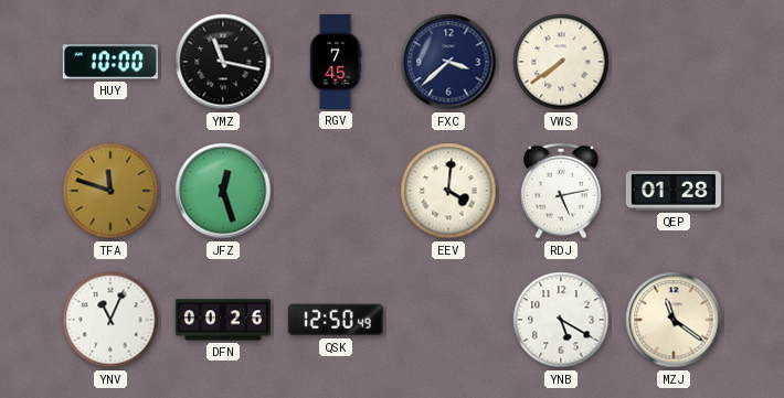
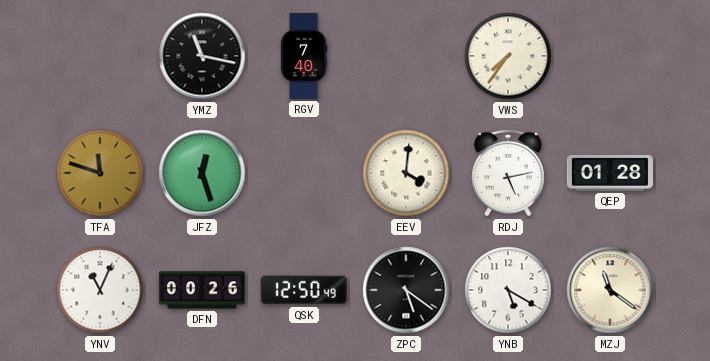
HUY: 10:00 -> none
RGV: 7:45 -> 7:40
FXC: 3:38 -> none
VWS: 7:39 -> 7:36
ZPC: none -> 5:21
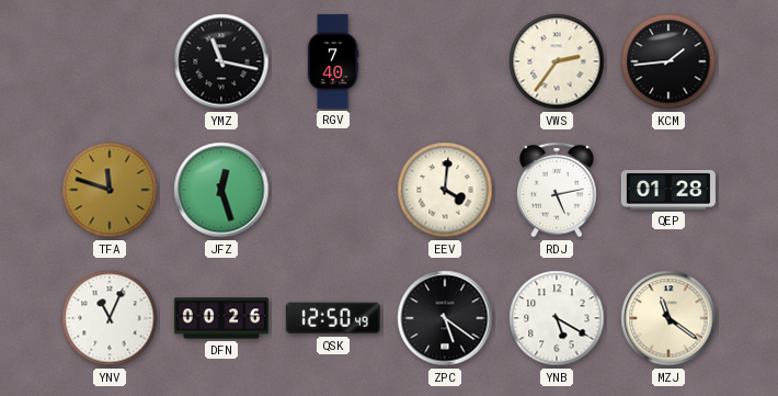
VWS: 7:36 -> 2:36
KCM: none -> 1:44
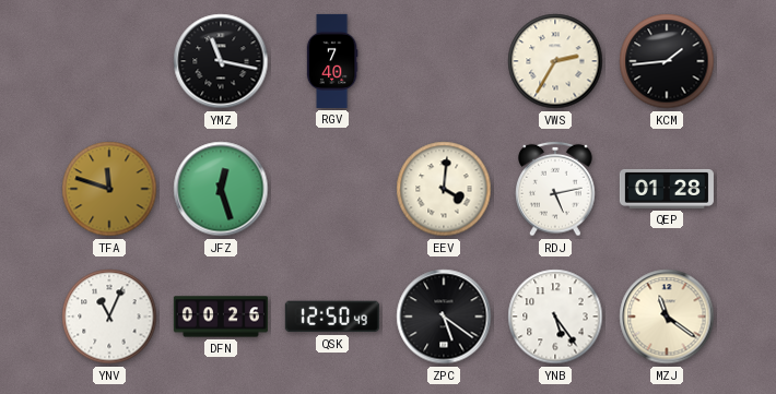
VWS: 2:36 -> 2:35
YNB: 5:20 -> 5:24
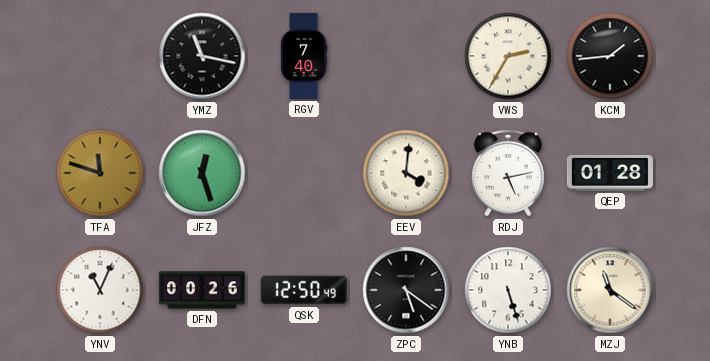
YNB: 5:24 -> 5:27
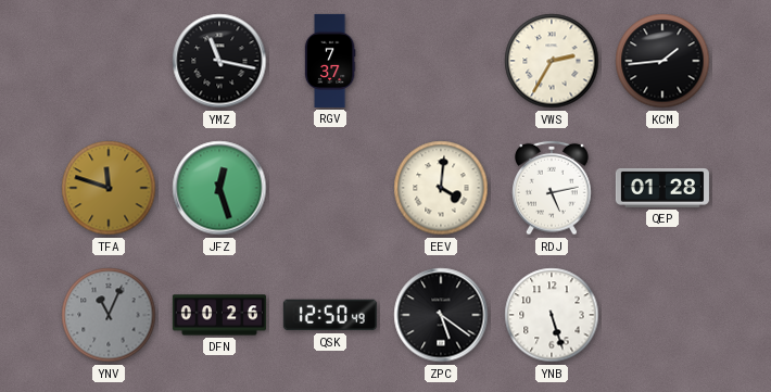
RGV: 7:40 -> 7:37
YNV dial: white -> grey
MZJ: 11:21 -> none
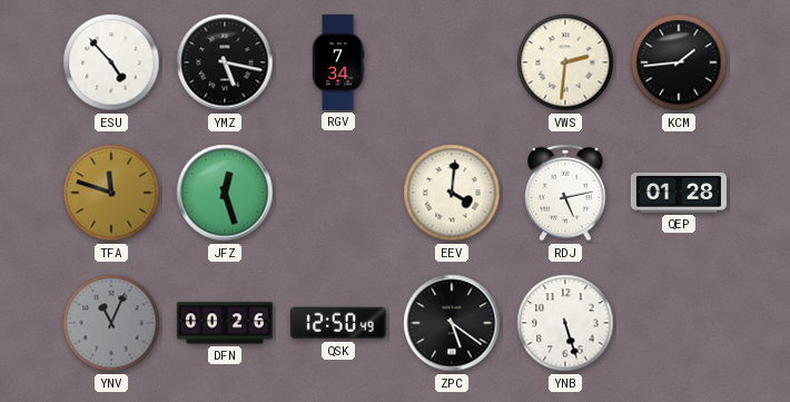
ESU: none -> 4:53
YMZ: 11:17 -> 5:17
RGV: 7:37 -> 7:34
VWS: 2:35 -> 2:31
